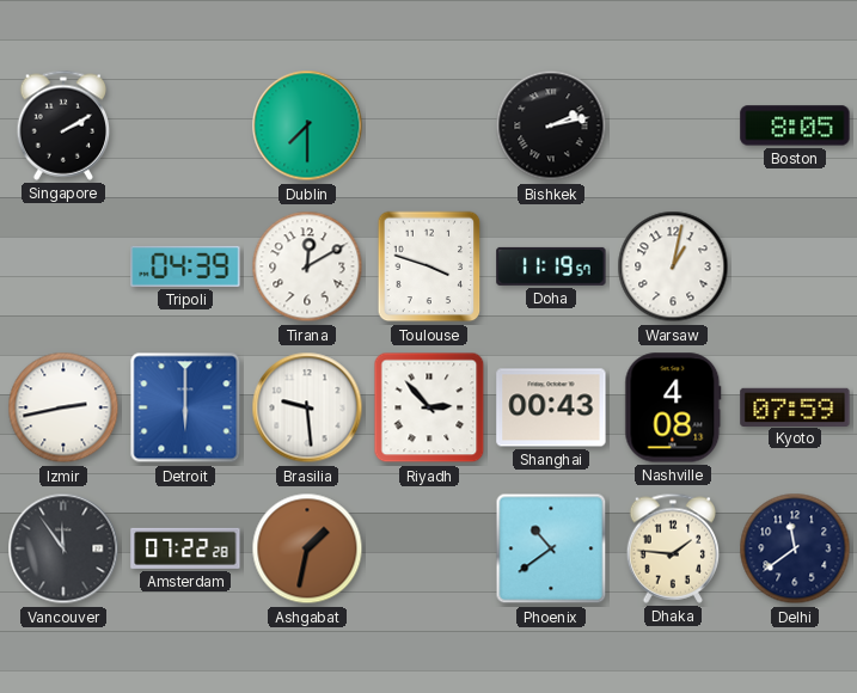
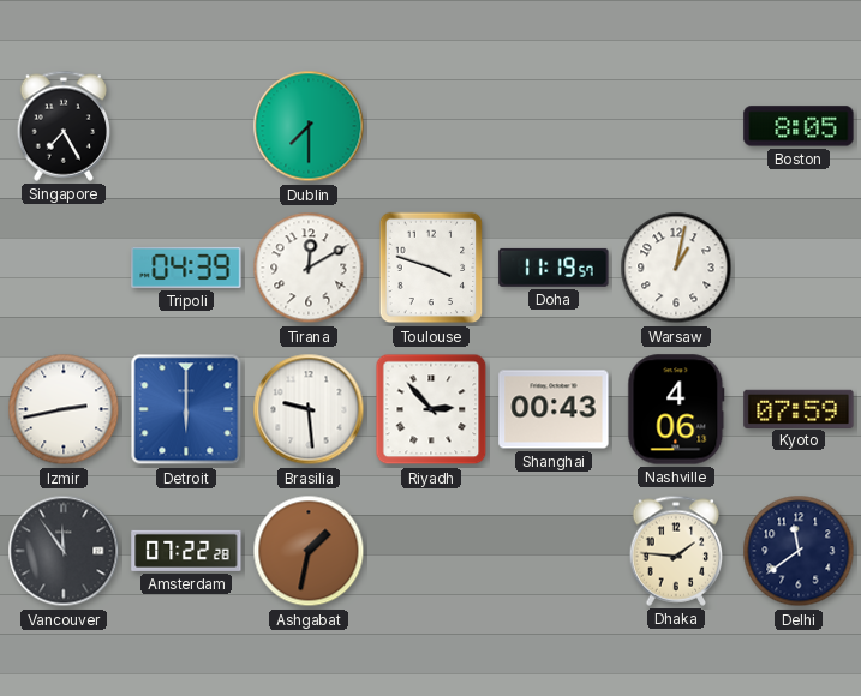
Singapore: 2:10 -> 7:25
Bishkek: 2:13 -> none
Nashville: 4:08 -> 4:06
Phoenix: 10:39 -> none
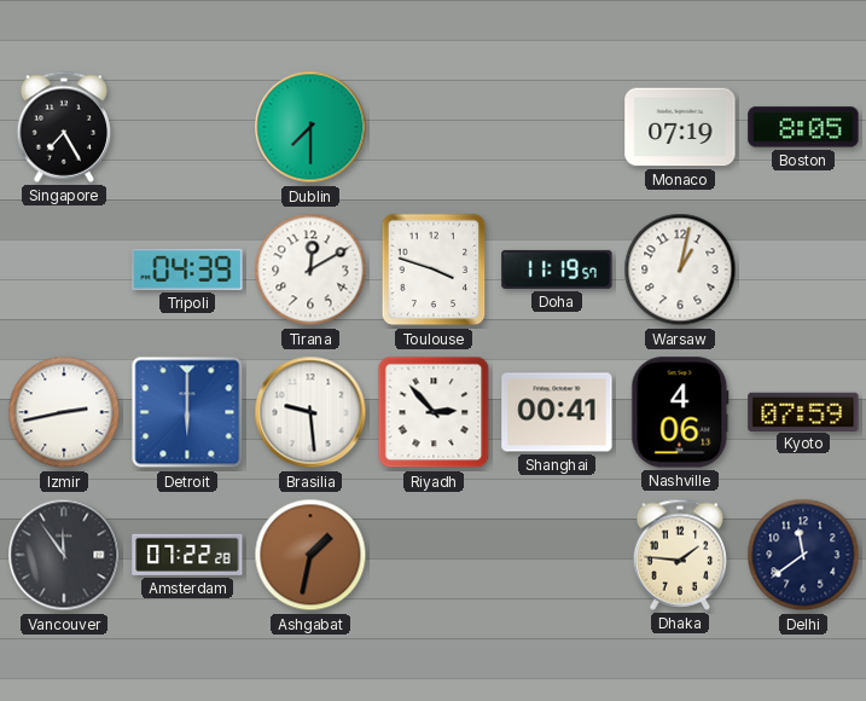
Monaco: none -> 07:19
Shanghai: 00:43 -> 00:41
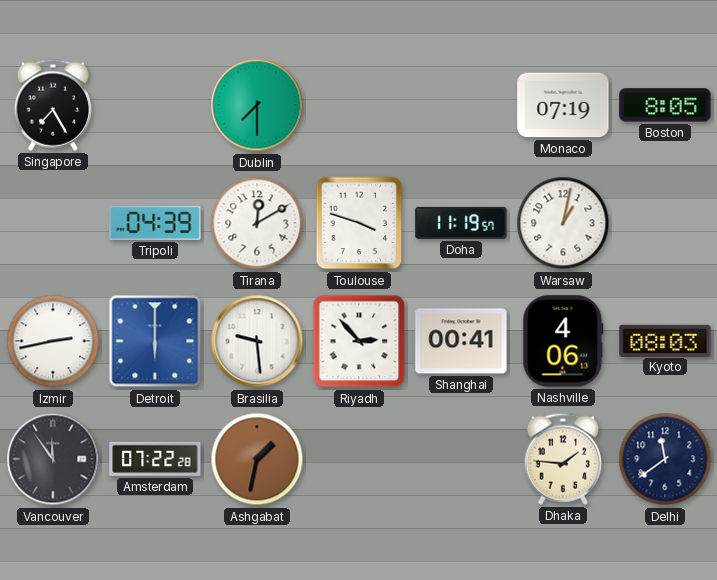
Kyoto: 07:59 -> 08:03
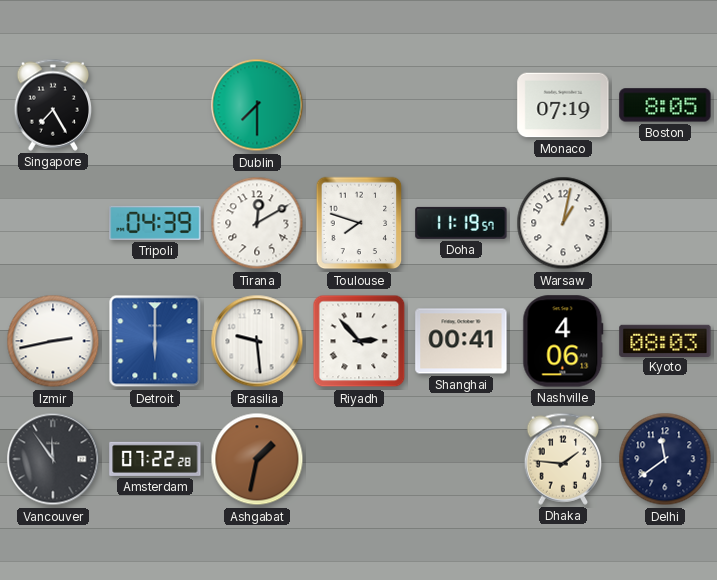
Toulouse: 3:48 -> 7:48
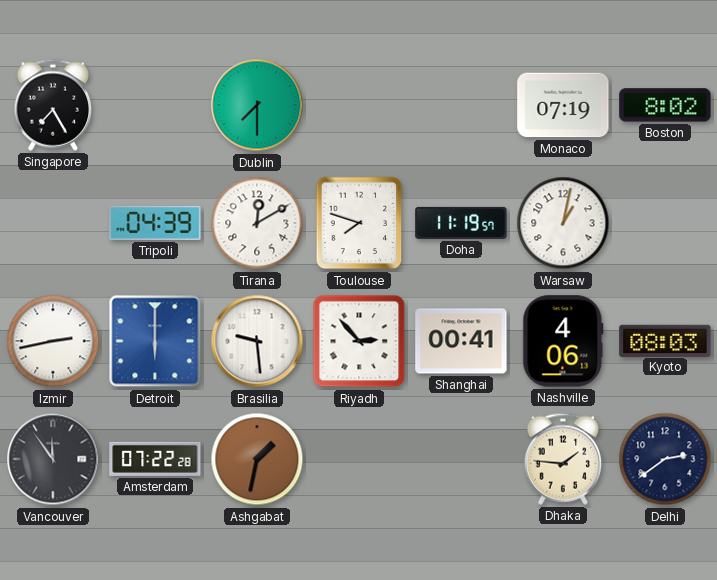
Boston: 8:05 -> 8:02
Delhi: 11:39 -> 2:39
